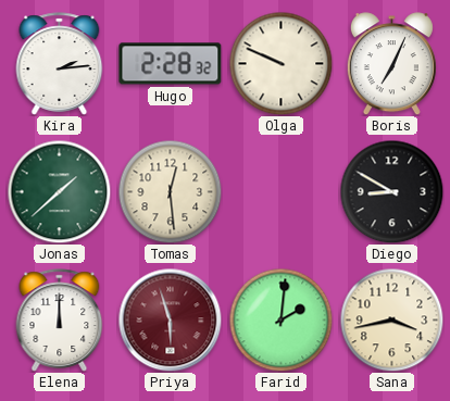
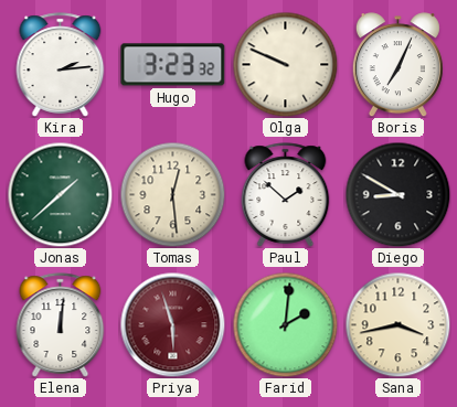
Hugo: 2:28 -> 3:23
Paul: none -> 1:52
Elena: 12:00 -> 12:01
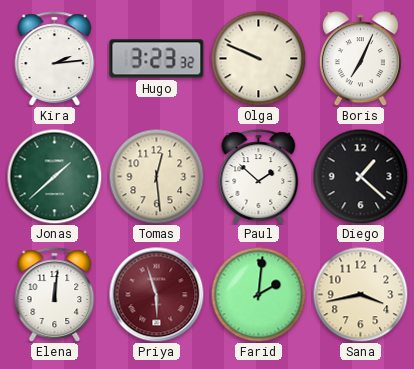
Diego: 8:50 -> 1:22
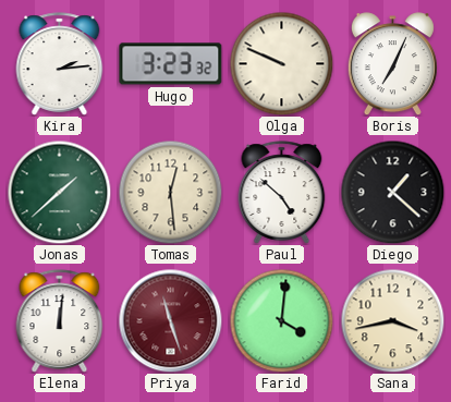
Paul: 1:52 -> 4:52
Priya: 5:57 -> 11:27
Farid: 2:01 -> 4:01
